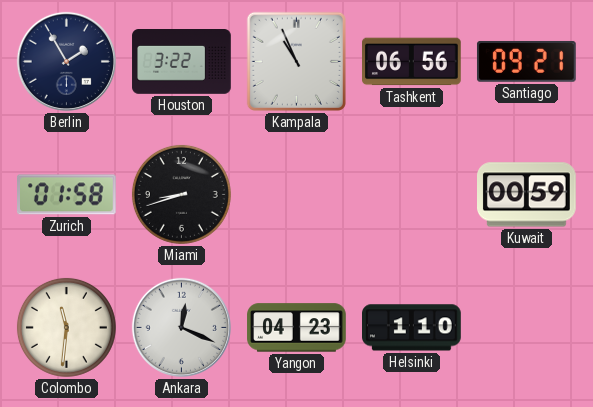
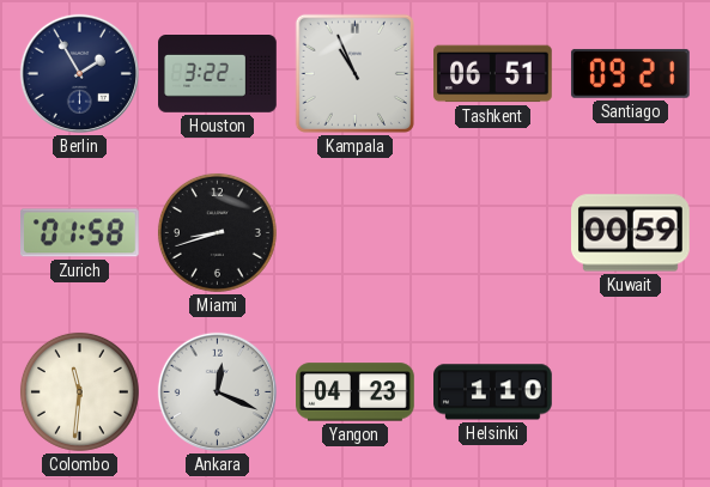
Tashkent: 06:56 -> 06:51
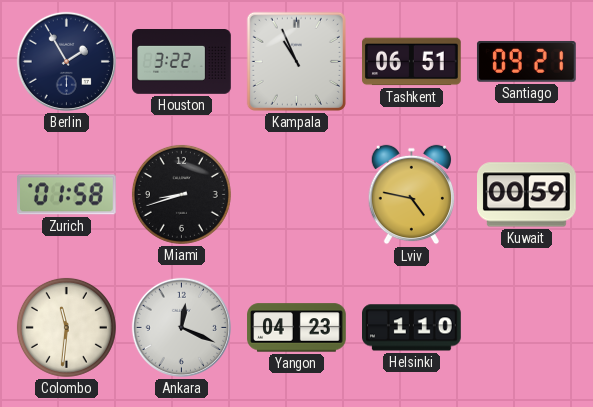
Lviv: none -> 4:47
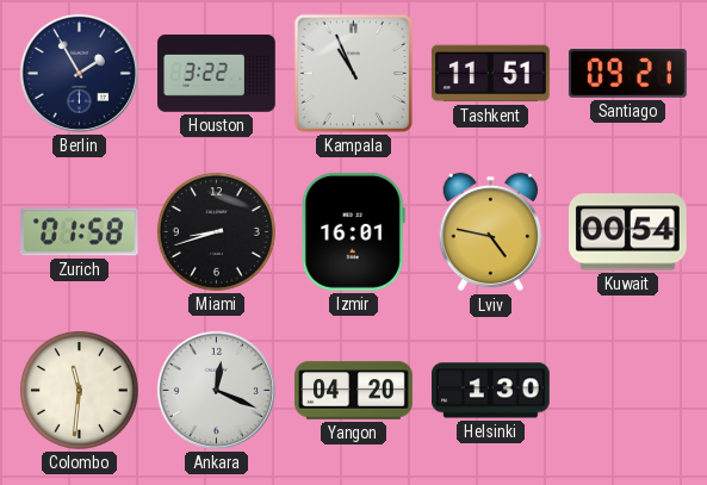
Tashkent: 06:51 -> 11:51
Izmir: none -> 16:01
Kuwait: 00:59 -> 00:54
Yangon: 04:23 -> 04:20
Helsinki: 1:10 -> 1:30
